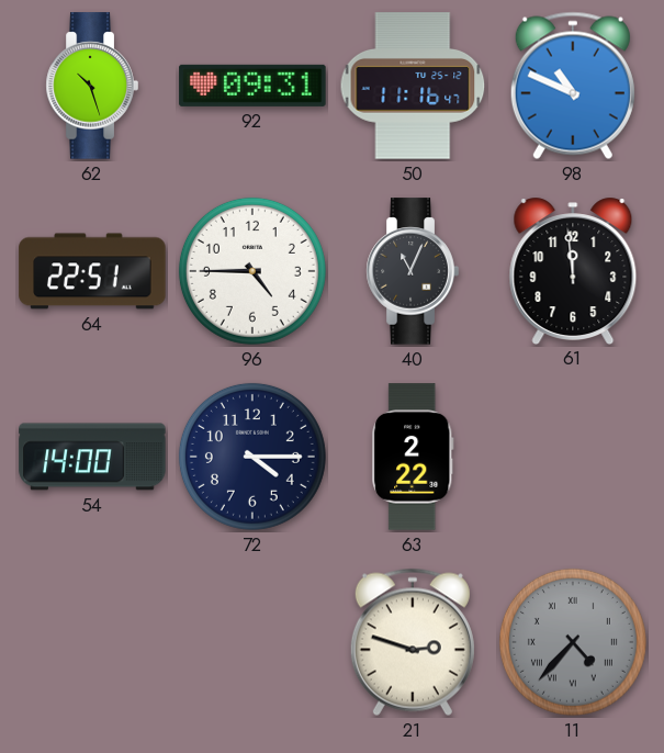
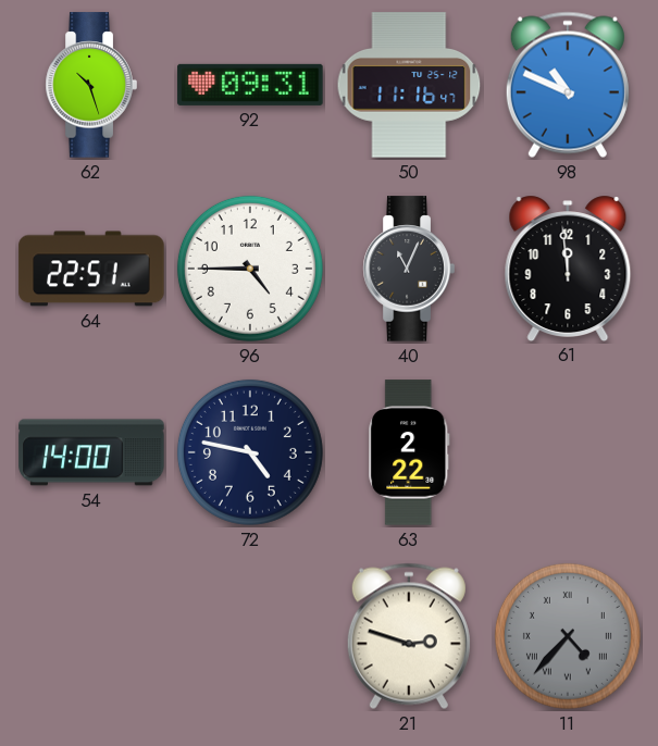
72: 4:15 -> 4:47
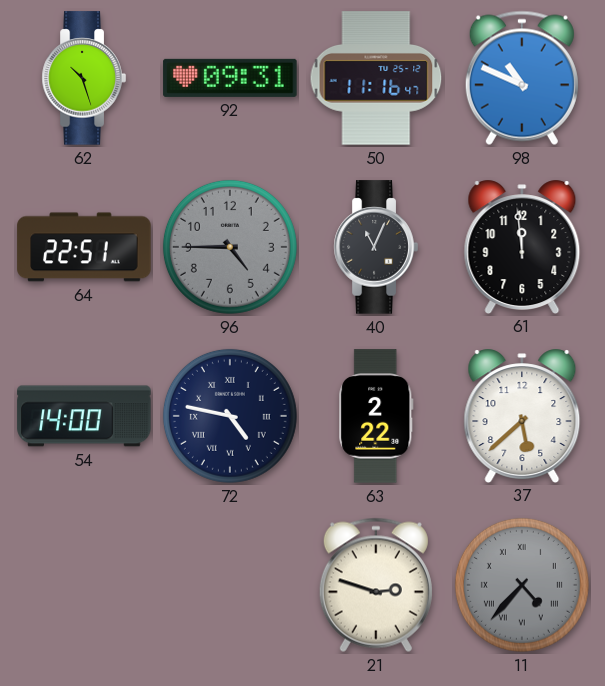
96 dial: white -> grey
72 numerals: Arabic -> Roman
37: none -> 5:38
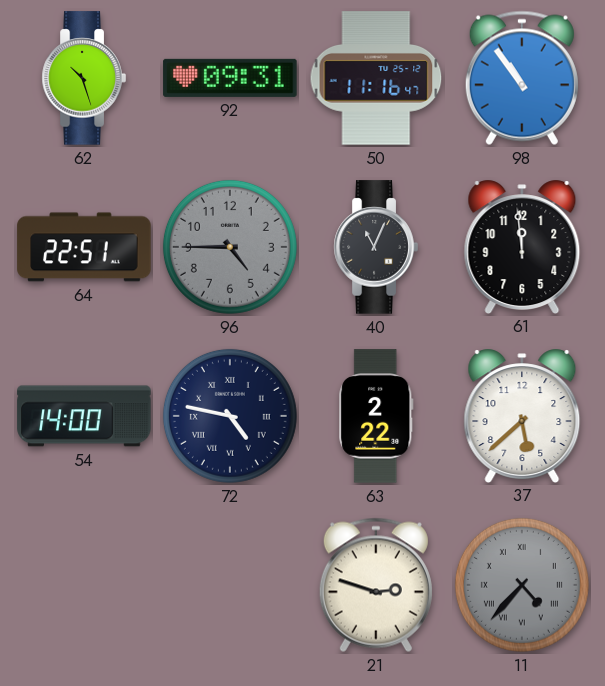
98: 10:49 -> 10:54
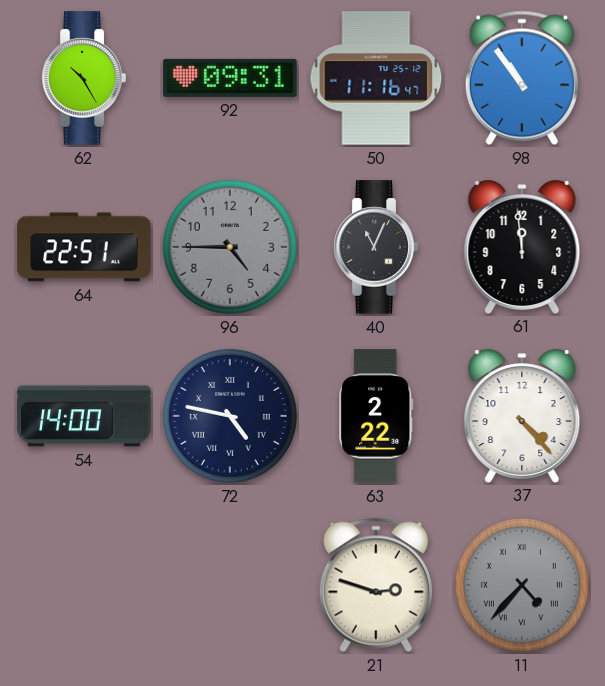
62: 10:27 -> 10:25
37: 5:38 -> 4:23
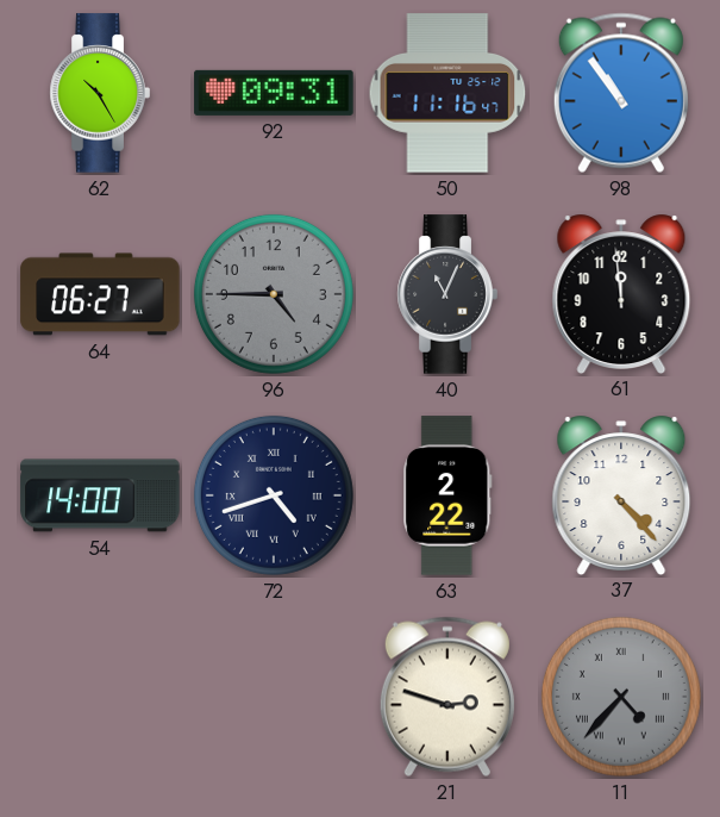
64: 22:51 -> 06:27
72: 4:47 -> 4:42
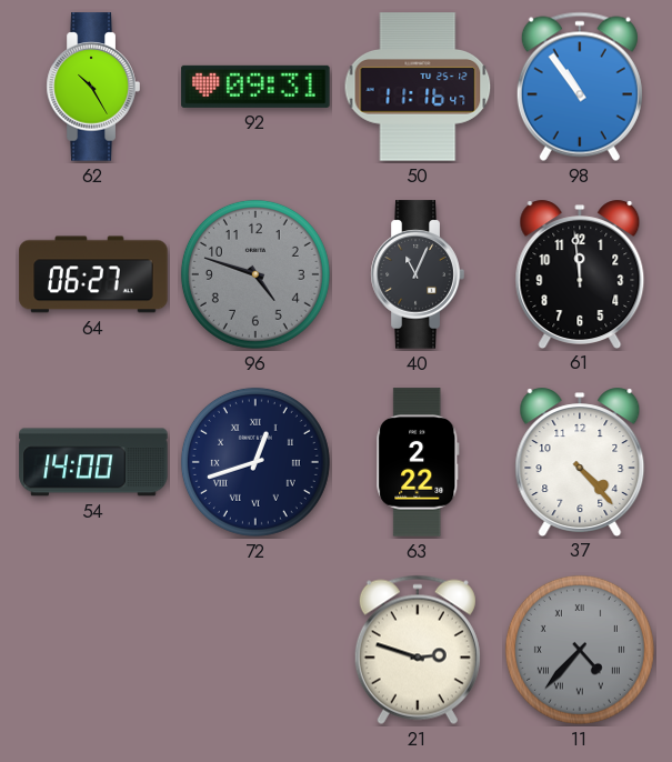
96: 4:45 -> 4:48
72: 4:42 -> 12:42
